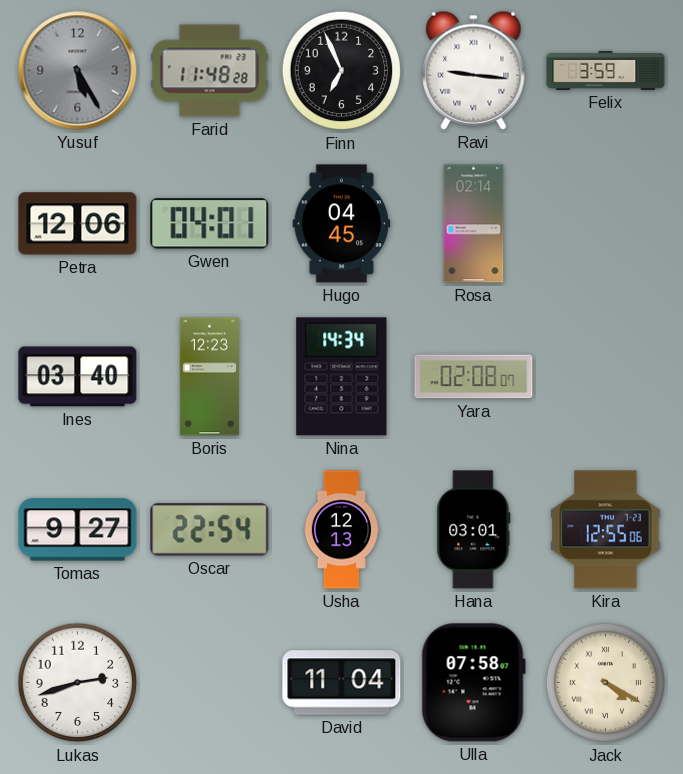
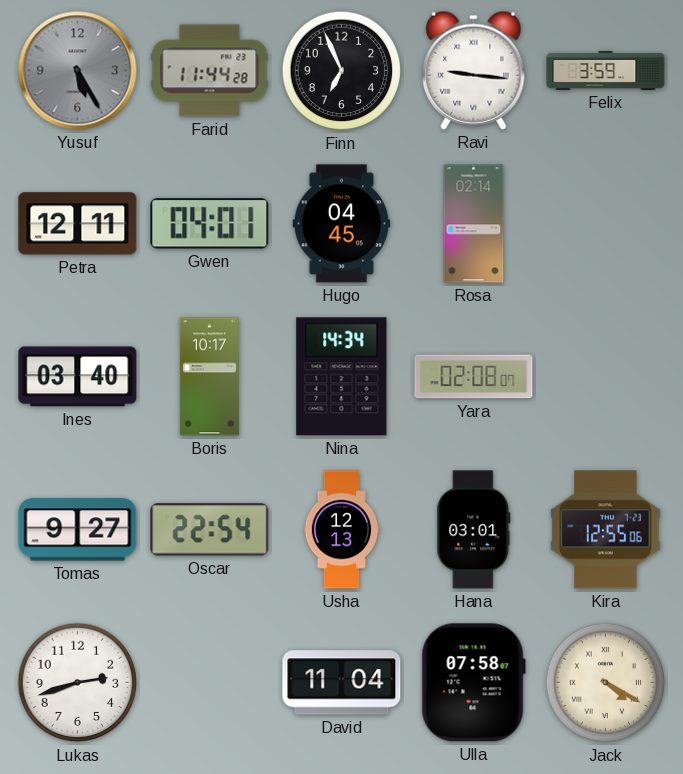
Farid: 11:48 -> 11:44
Petra: 12:06 -> 12:11
Boris: 12:23 -> 10:17
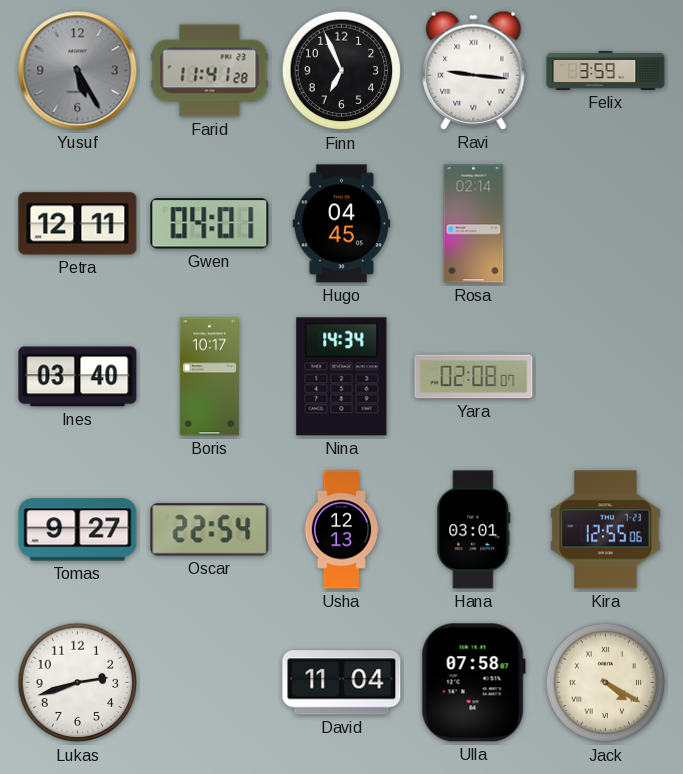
Farid: 11:44 -> 11:41
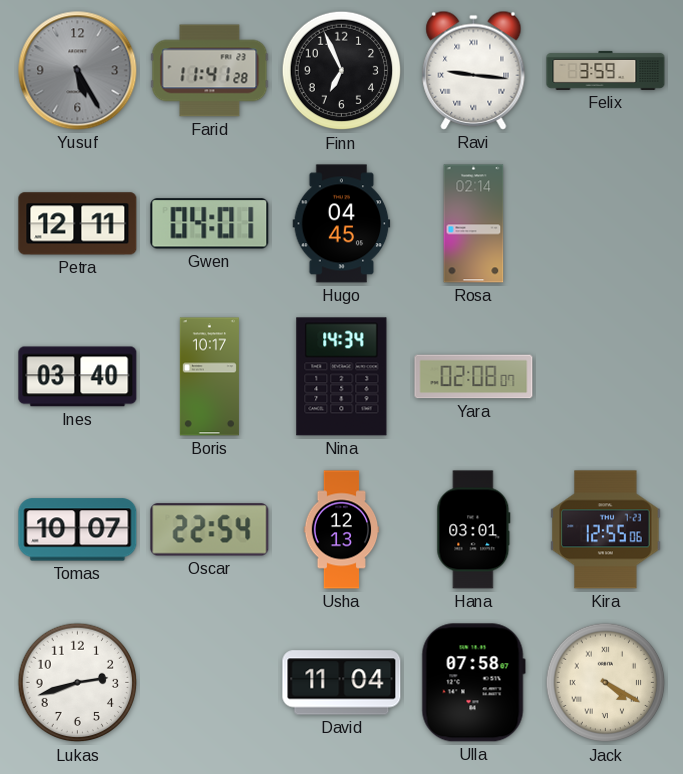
Tomas: 9:27 -> 10:07
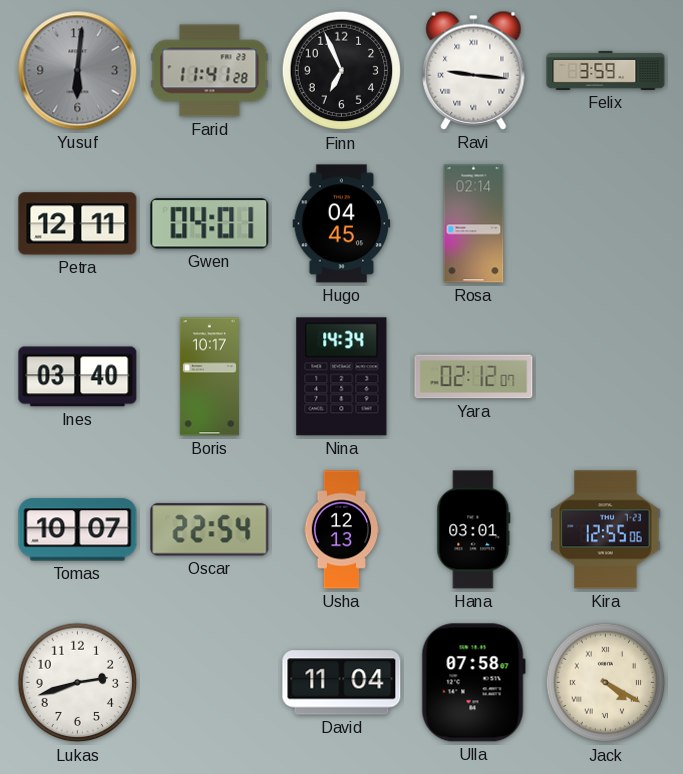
Yusuf: 5:25 -> 6:01
Yara: 02:08 -> 02:12
